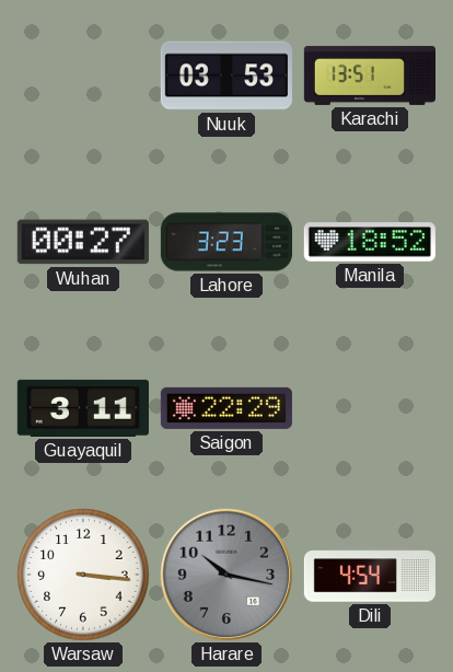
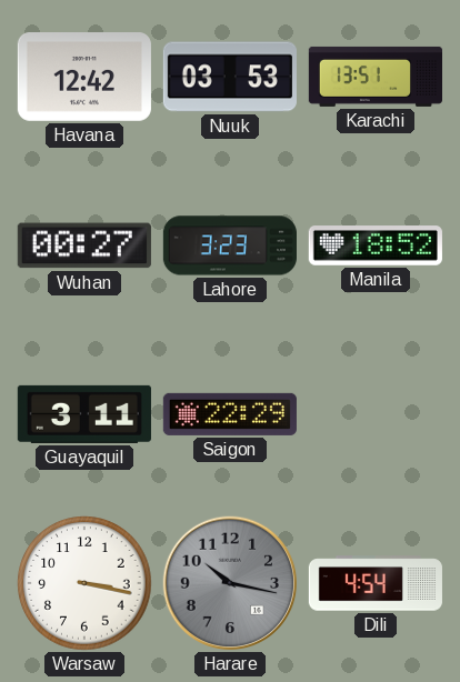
Havana: none -> 12:42
Warsaw: 3:16 -> 3:17
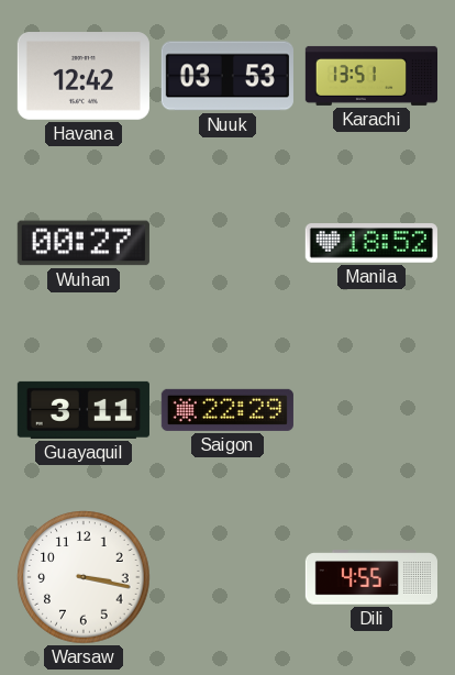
Lahore: 3:23 -> none
Harare: 10:17 -> none
Dili: 4:54 -> 4:55
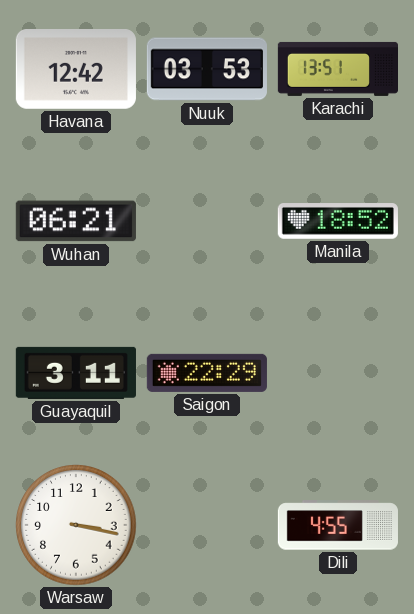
Wuhan: 00:27 -> 06:21
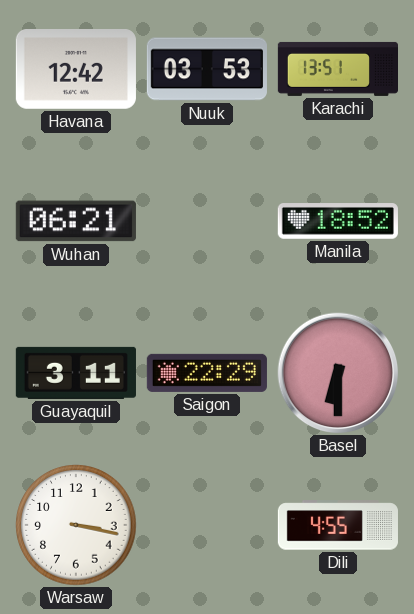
Basel: none -> 6:30
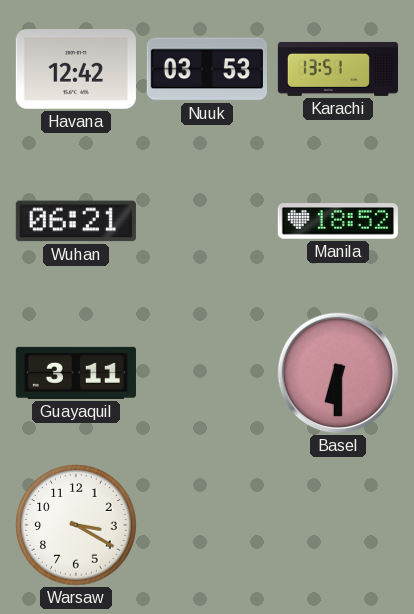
Saigon: 22:29 -> none
Warsaw: 3:17 -> 3:20
Dili: 4:55 -> none
